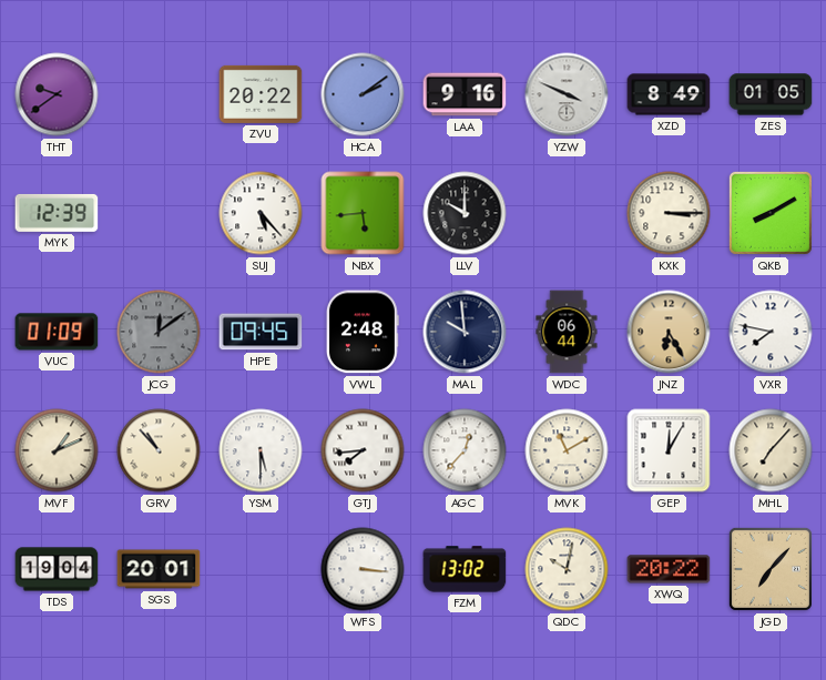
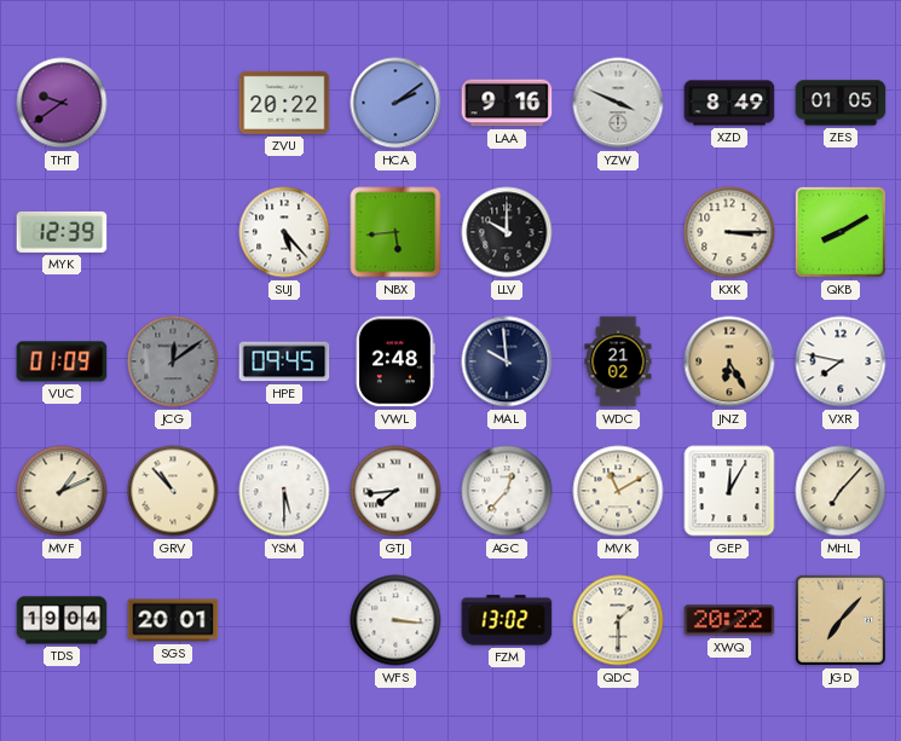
WDC: 06:44 -> 21:02
QDC: 10:02 -> 1:30
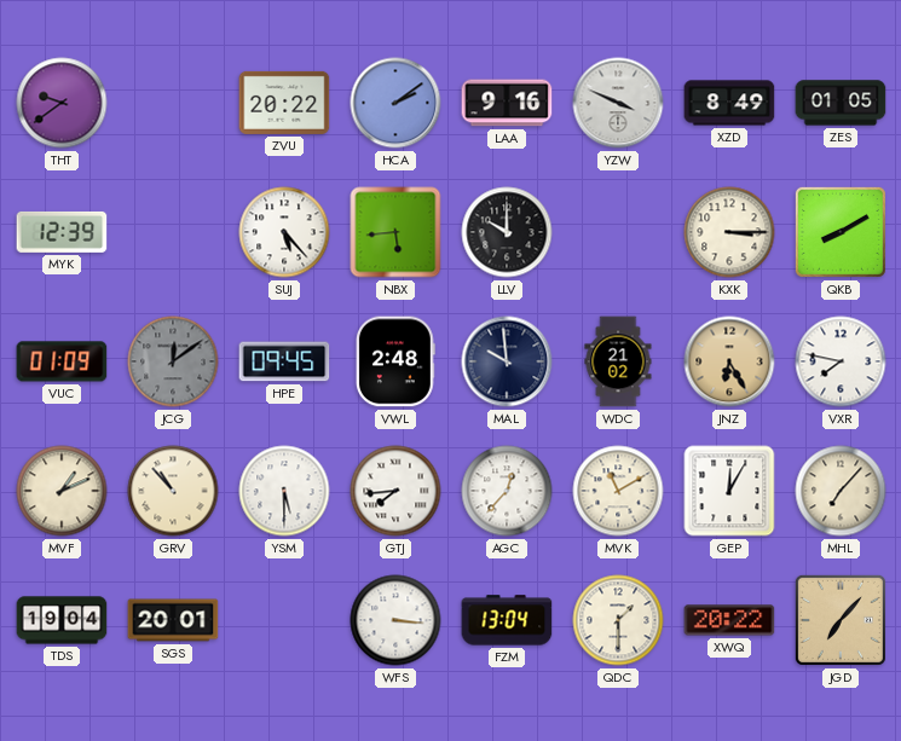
FZM: 13:02 -> 13:04
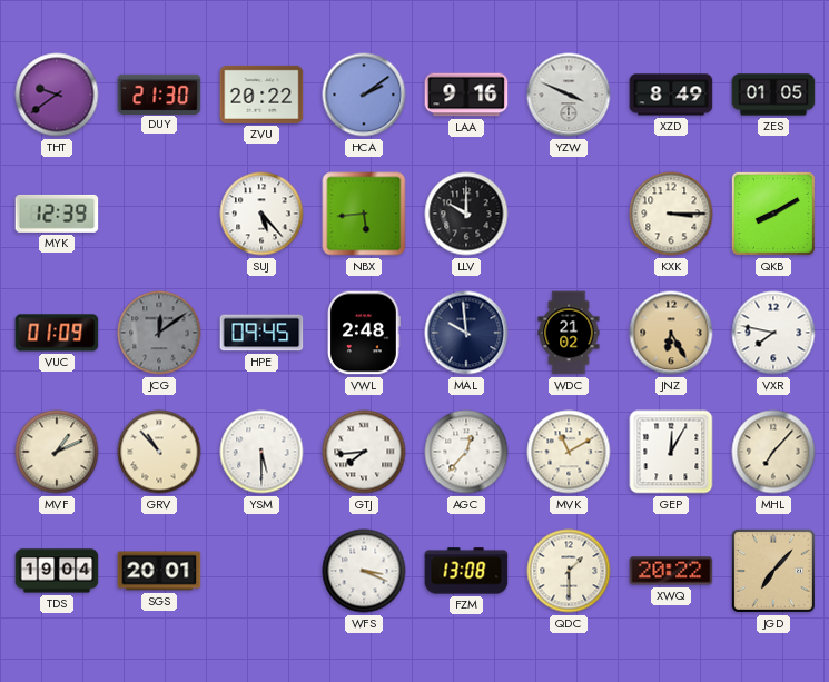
DUY: none -> 21:30
WFS: 3:16 -> 3:19
FZM: 13:04 -> 13:08
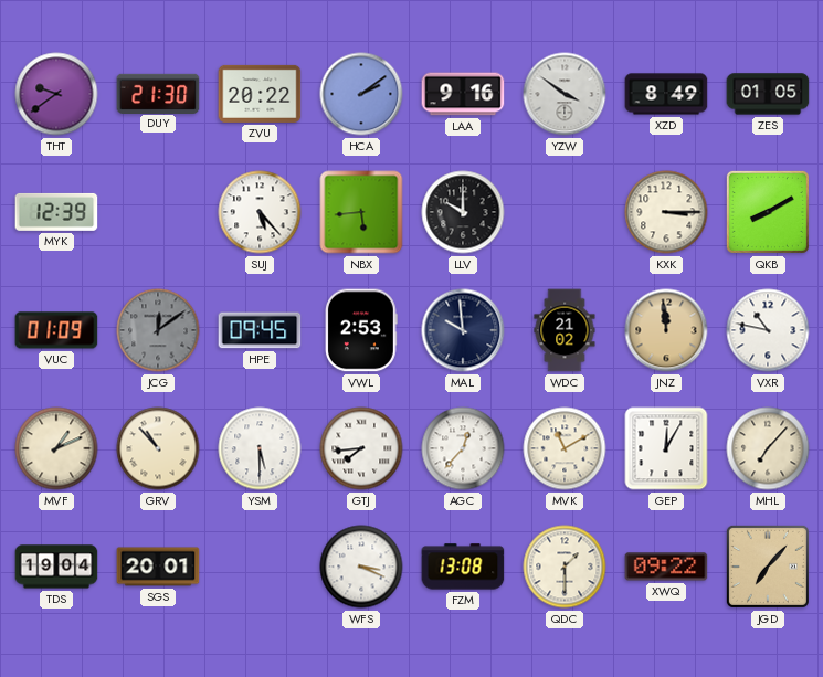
YZW: 3:49 -> 3:51
VWL: 2:48 -> 2:53
JNZ: 6:25 -> 11:59
VXR: 7:47 -> 10:47
XWQ: 20:22 -> 09:22
